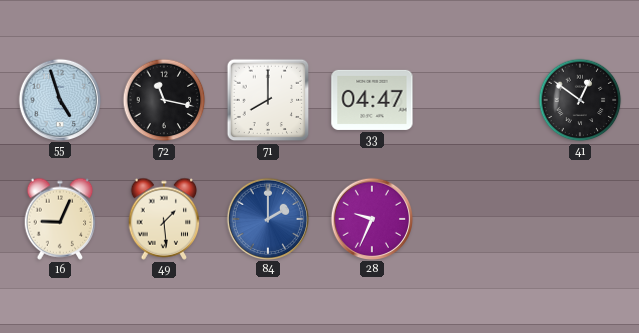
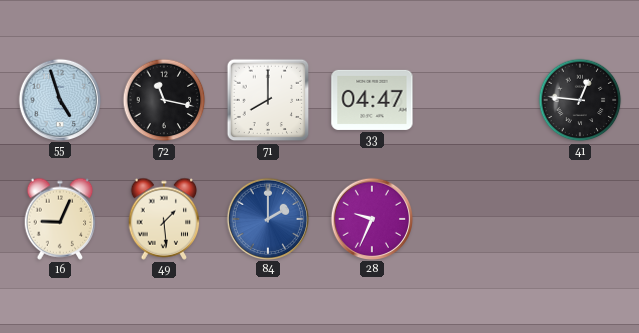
41: 12:51 -> 12:46
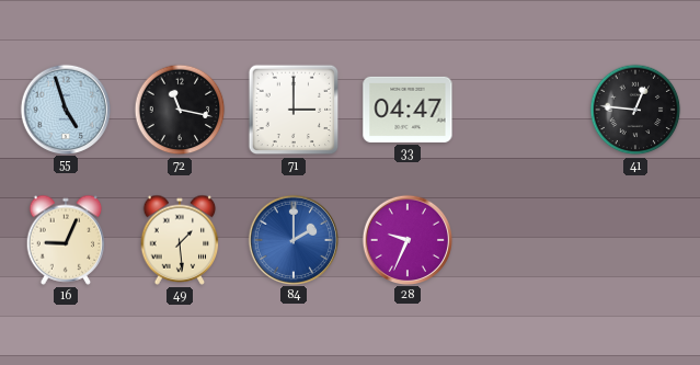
71: 8:00 -> 3:00
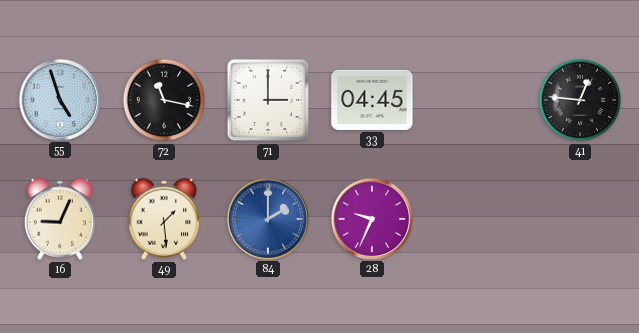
33: 04:47 -> 04:45
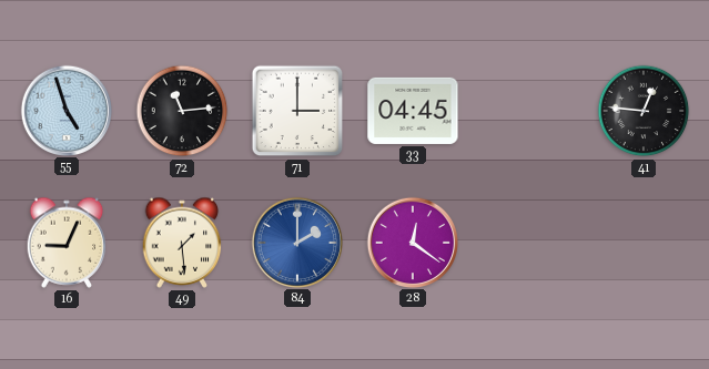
72: 11:17 -> 11:14
28: 9:34 -> 12:21
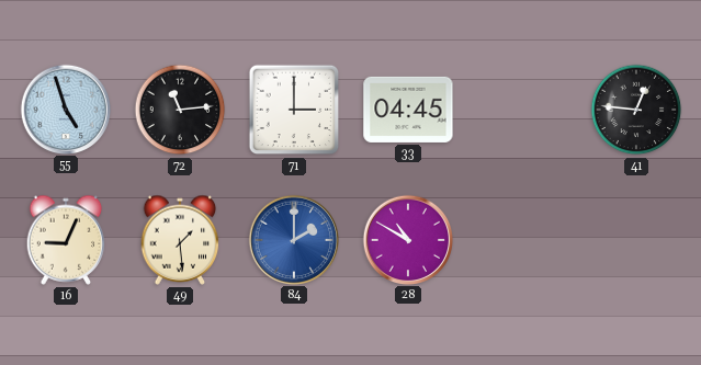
28: 12:21 -> 10:50
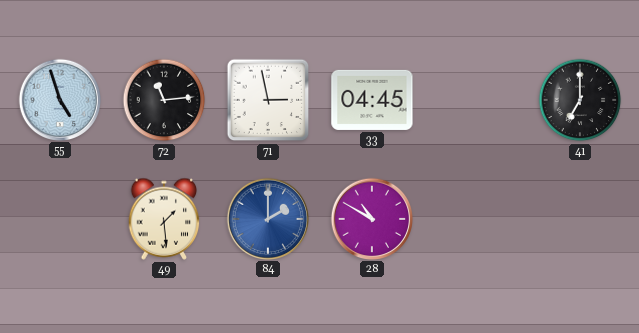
71: 3:00 -> 2:58
41: 12:46 -> 7:00
16: 9:04 -> none
